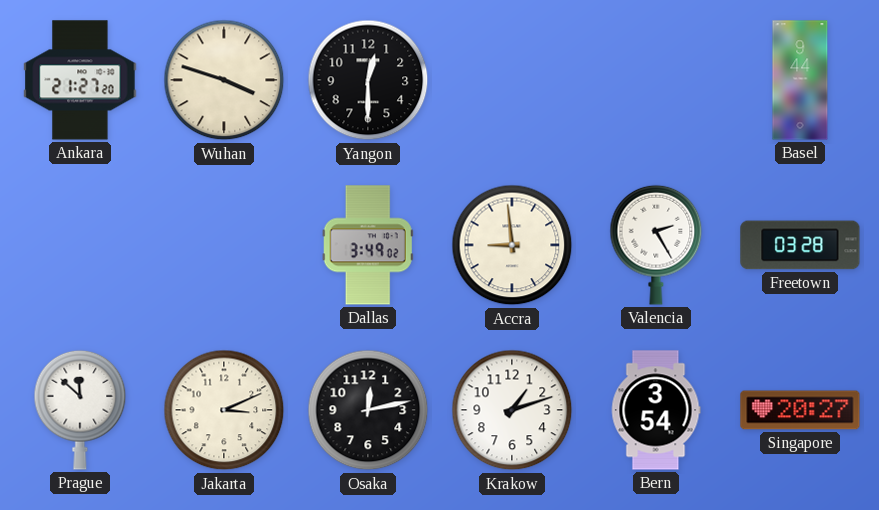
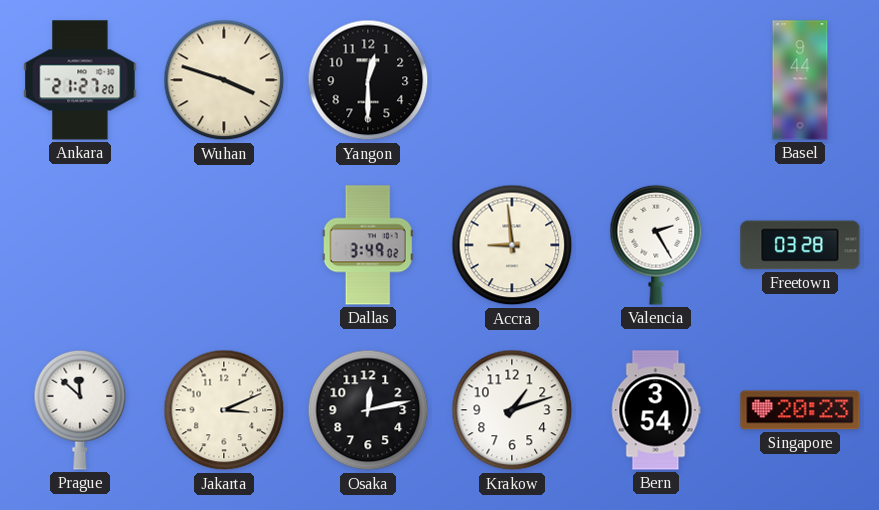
Singapore: 20:27 -> 20:23
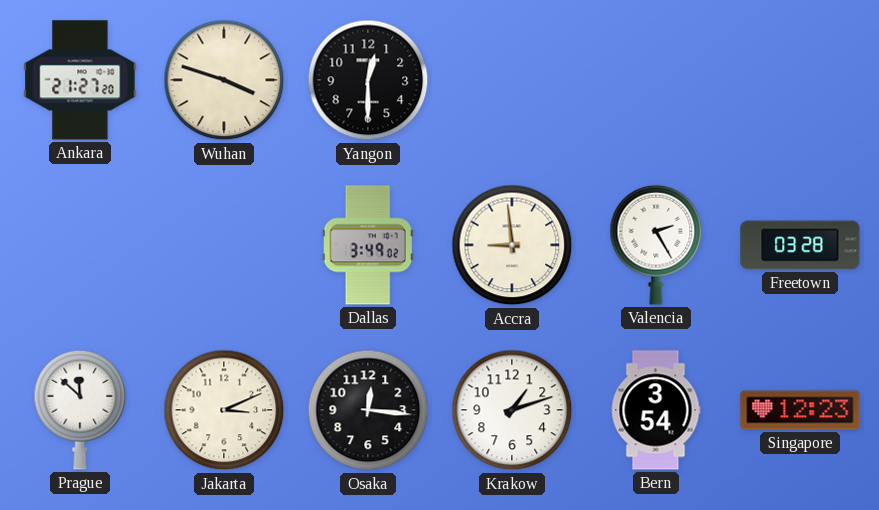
Basel: 9:44 -> none
Osaka: 12:13 -> 12:16
Singapore: 20:23 -> 12:23
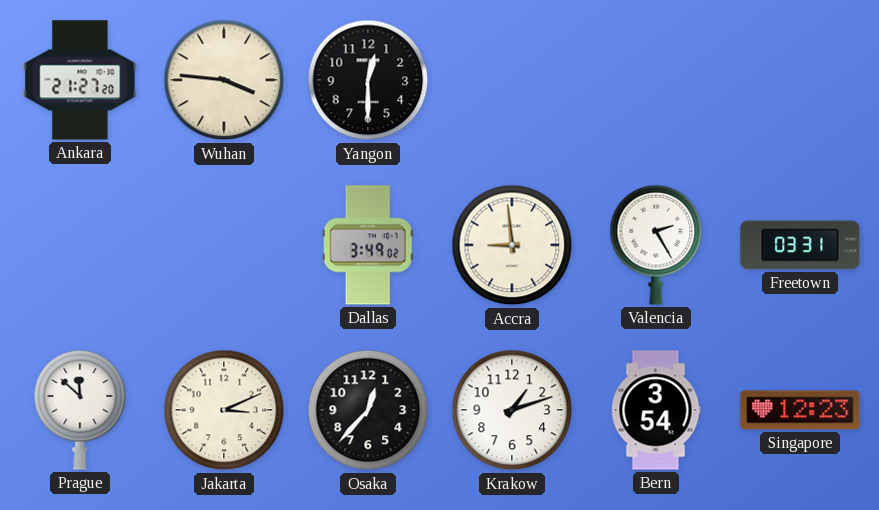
Wuhan: 3:48 -> 3:46
Freetown: 03:28 -> 03:31
Osaka: 12:16 -> 12:37
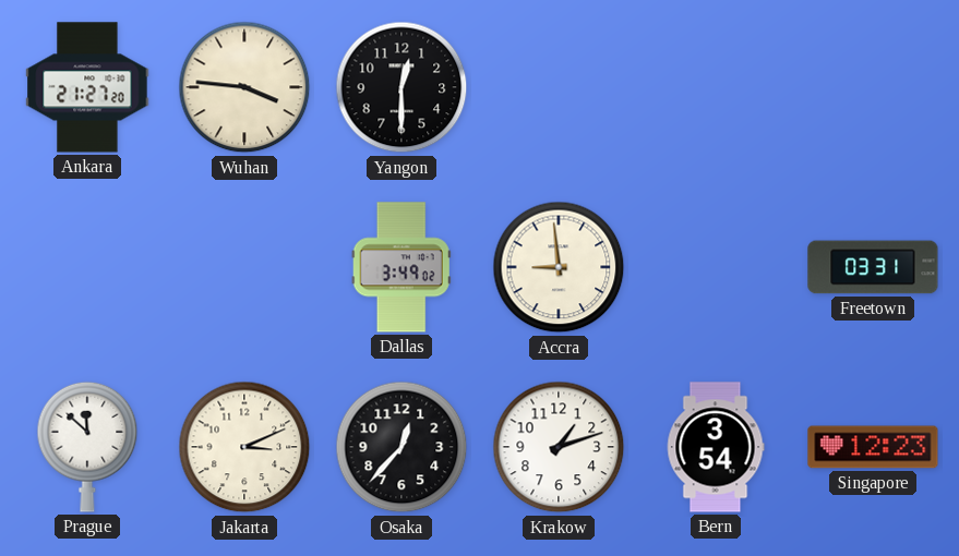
Valencia: 2:25 -> none
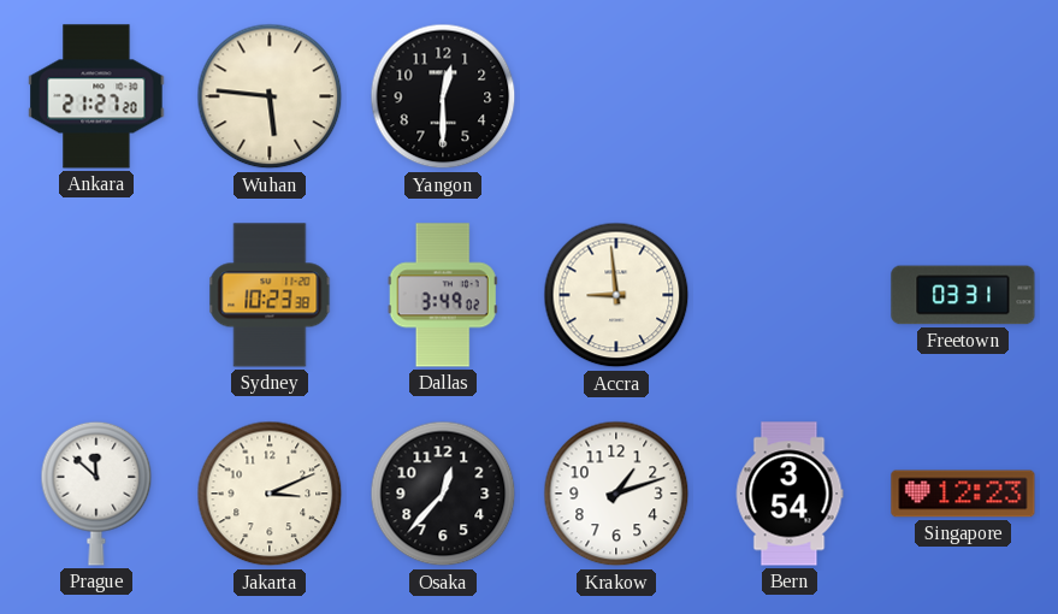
Wuhan: 3:46 -> 5:46
Sydney: none -> 10:23
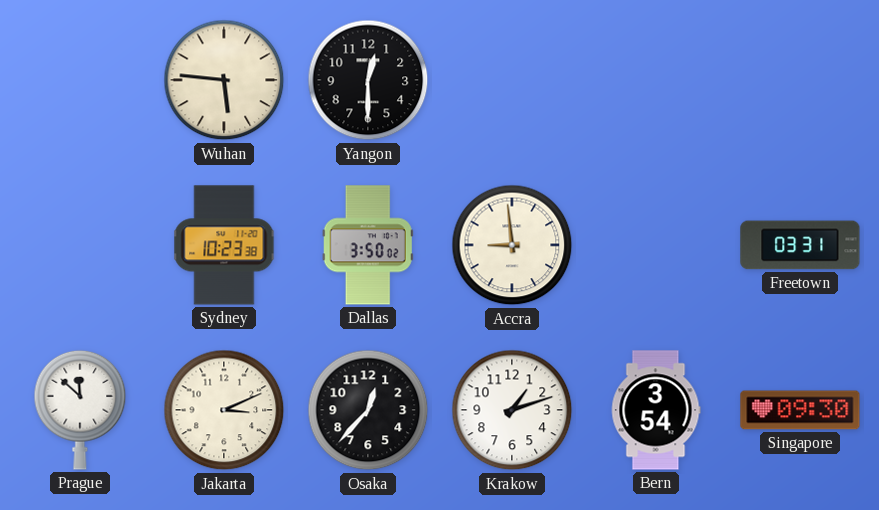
Ankara: 21:27 -> none
Dallas: 3:49 -> 3:50
Singapore: 12:23 -> 09:30
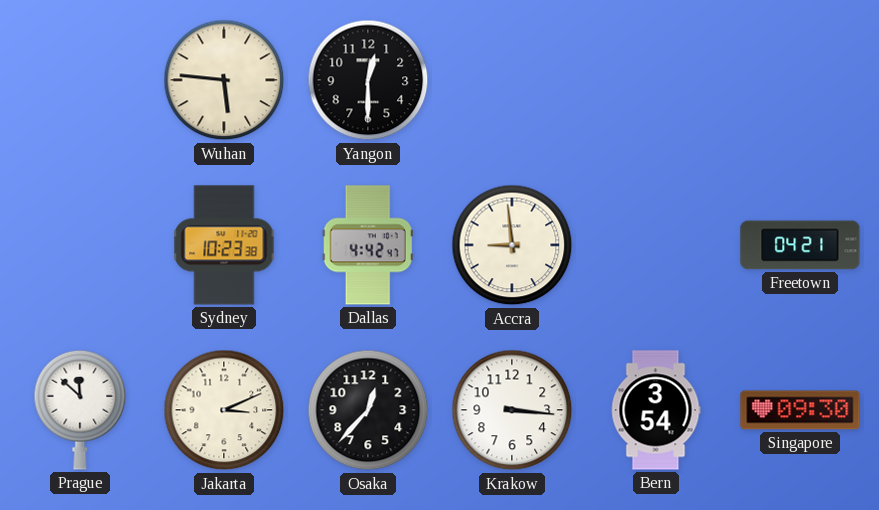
Dallas: 3:50 -> 4:42
Freetown: 03:31 -> 04:21
Krakow: 1:12 -> 3:16
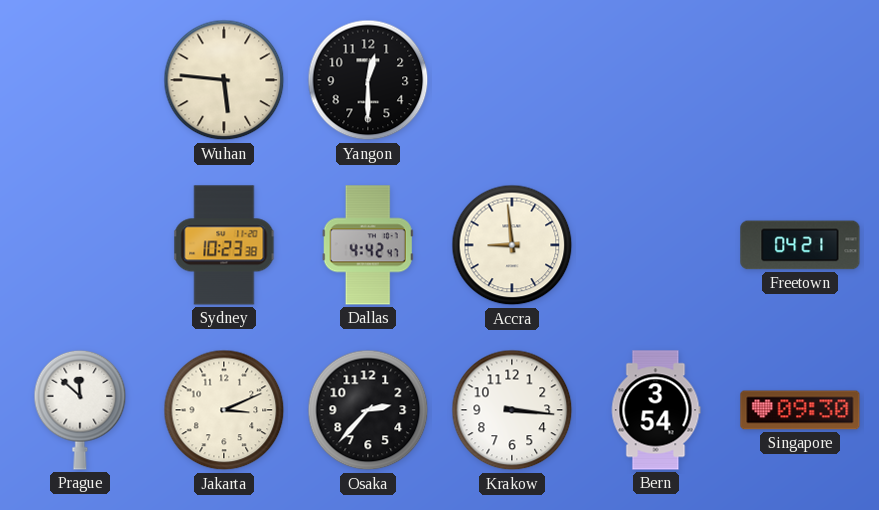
Osaka: 12:37 -> 2:37
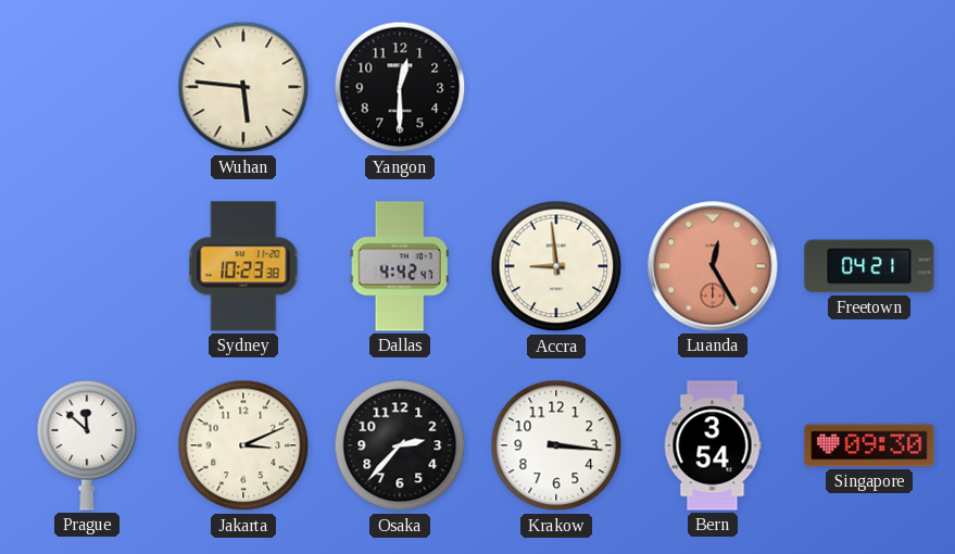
Luanda: none -> 12:25
